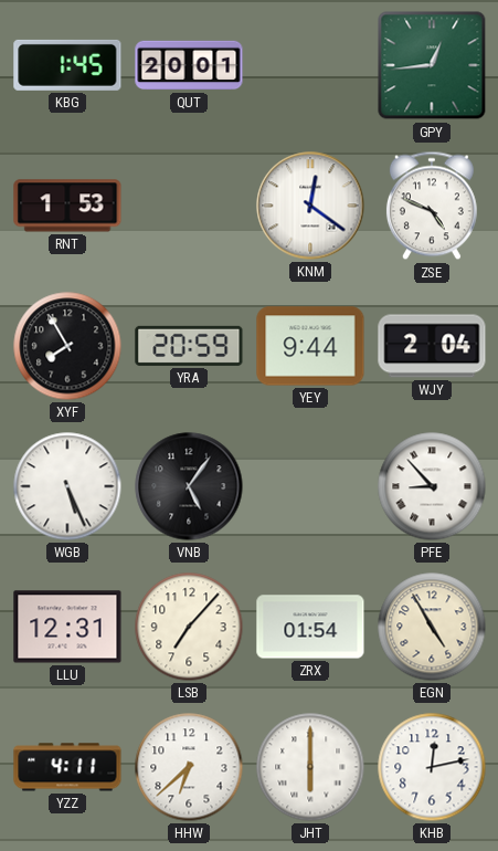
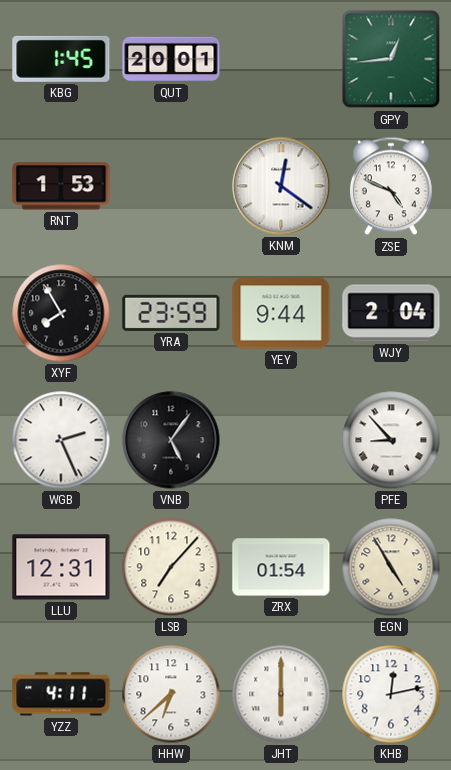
YRA: 20:59 -> 23:59
WGB: 5:26 -> 2:26
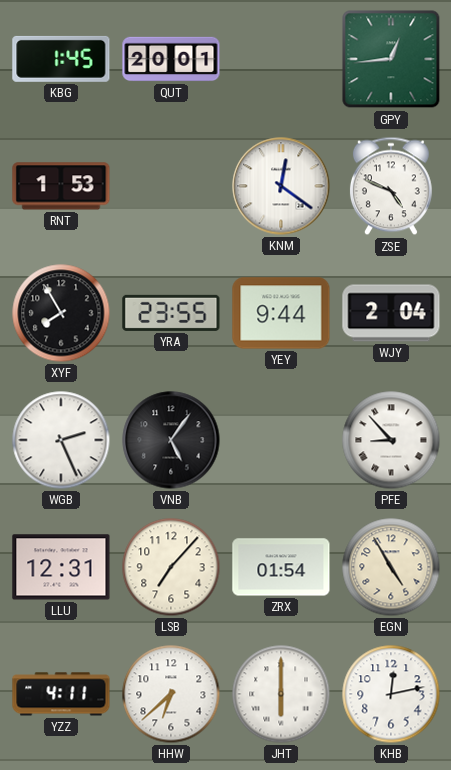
YRA: 23:59 -> 23:55
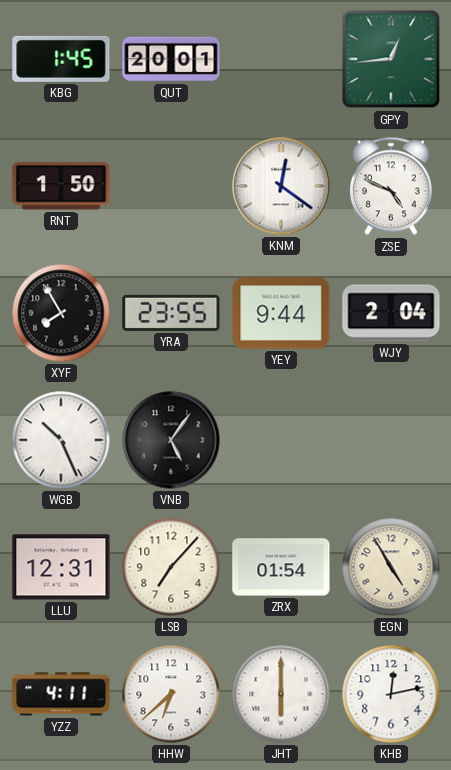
RNT: 1:53 -> 1:50
WGB: 2:26 -> 10:26
PFE: 8:53 -> none
